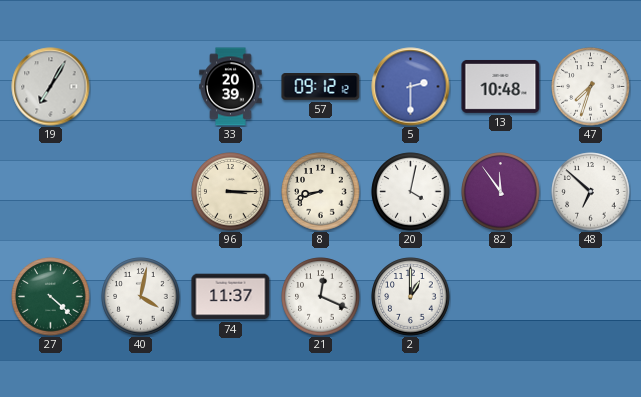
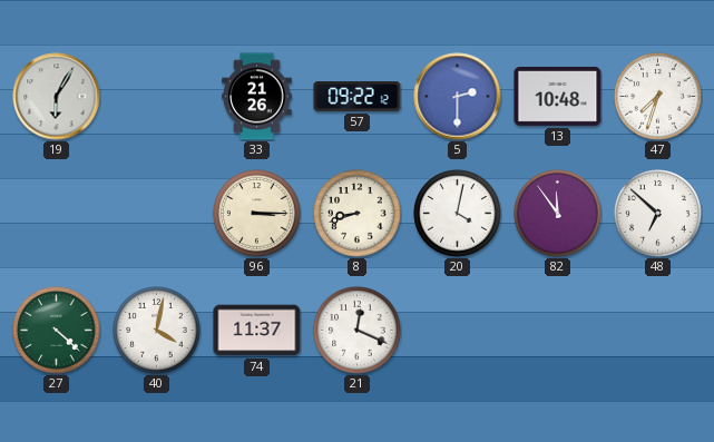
19: 7:05 -> 6:05
33: 20:39 -> 21:26
57: 09:12 -> 09:22
2: 1:00 -> none
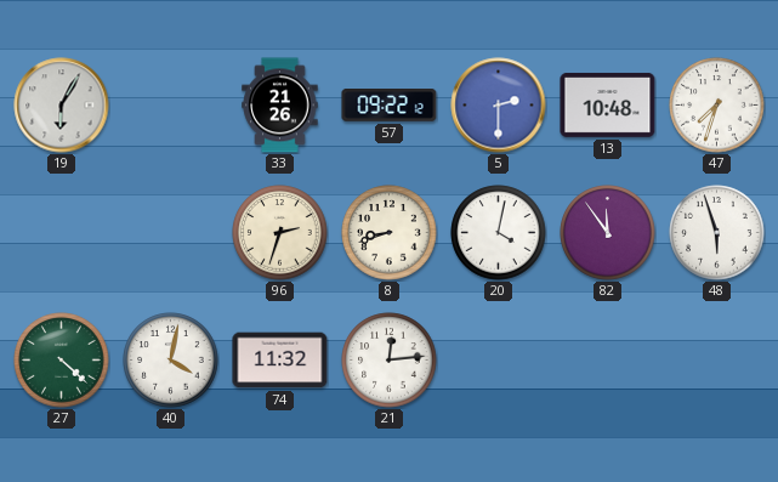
96: 3:15 -> 2:33
48: 6:52 -> 5:57
74: 11:37 -> 11:32
21: 12:19 -> 12:14
